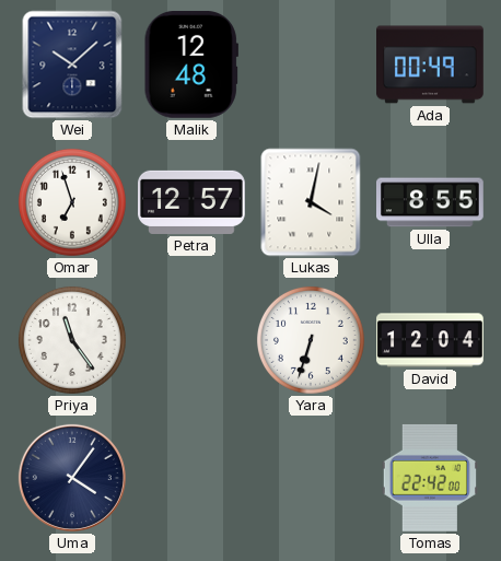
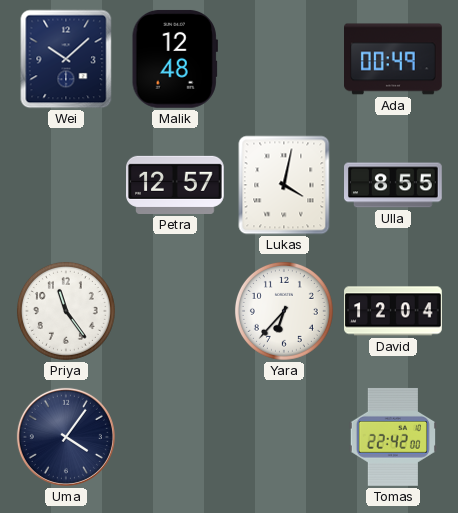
Omar: 6:57 -> none
Yara: 6:33 -> 6:37
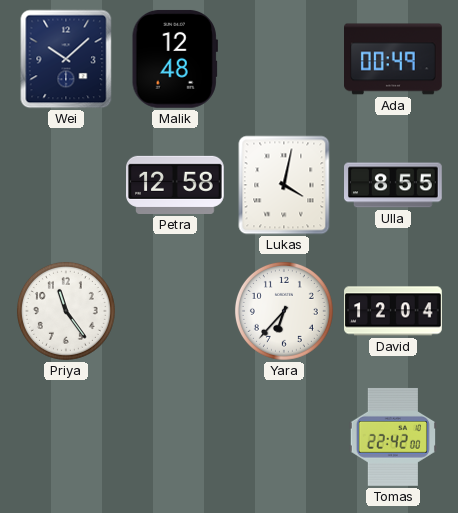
Petra: 12:57 -> 12:58
Uma: 4:06 -> none
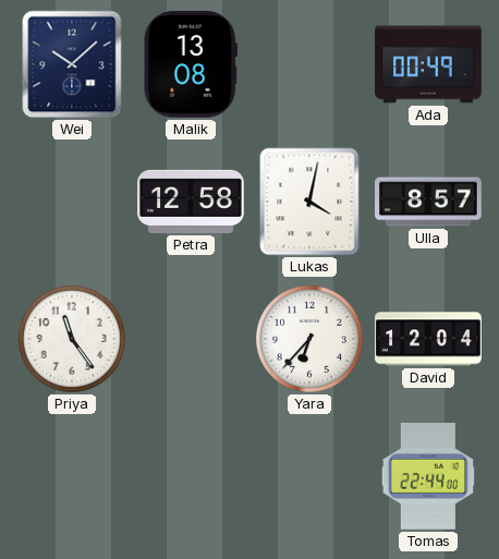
Malik: 12:48 -> 13:08
Ulla: 8:55 -> 8:57
Tomas: 22:42 -> 22:44
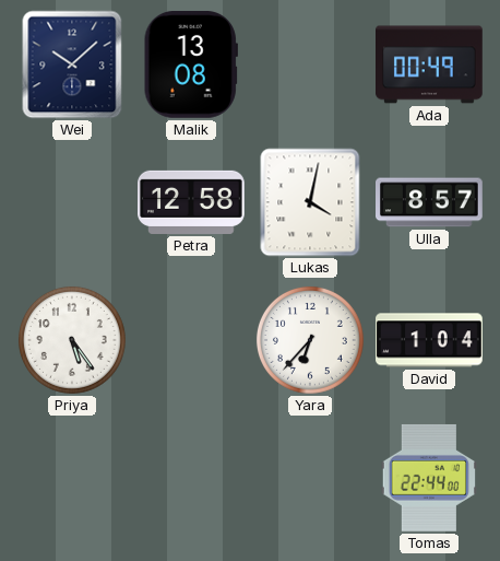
Priya: 11:24 -> 5:24
David: 12:04 -> 1:04
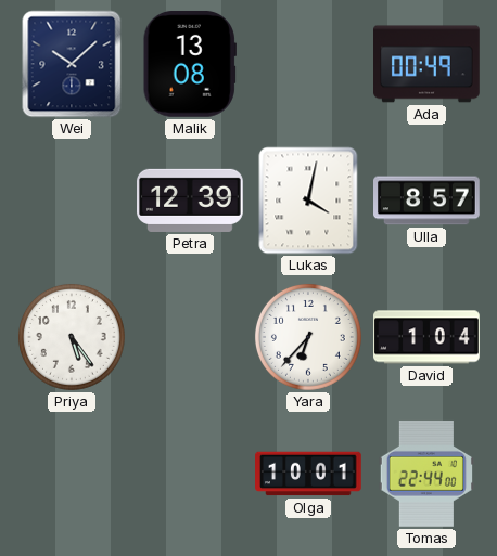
Petra: 12:58 -> 12:39
Olga: none -> 10:01
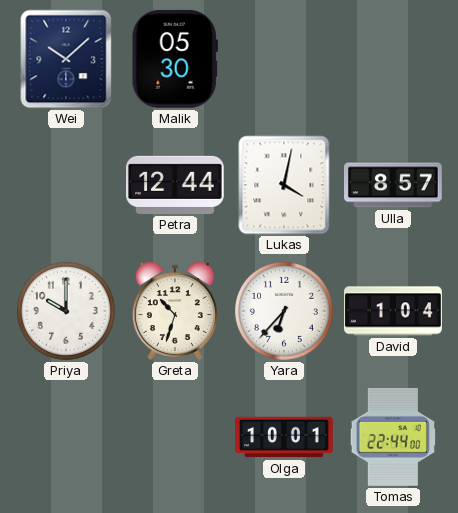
Malik: 13:08 -> 05:30
Ada: 00:49 -> none
Petra: 12:39 -> 12:44
Priya: 5:24 -> 10:00
Greta: none -> 10:33
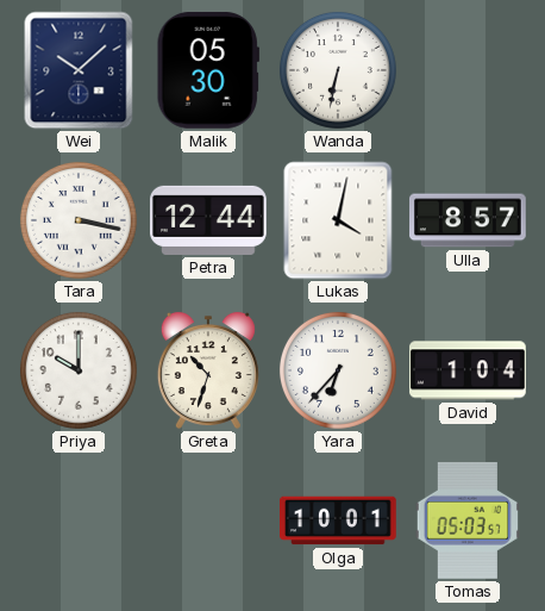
Wanda: none -> 6:32
Tara: none -> 3:17
Tomas: 22:44 -> 05:03
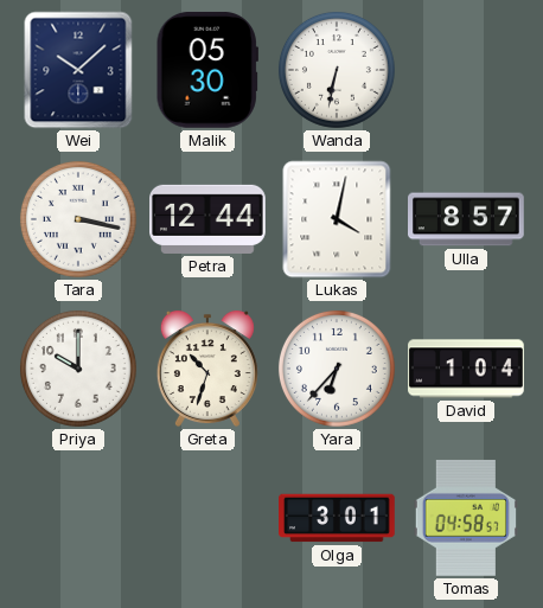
Olga: 10:01 -> 3:01
Tomas: 05:03 -> 04:58
